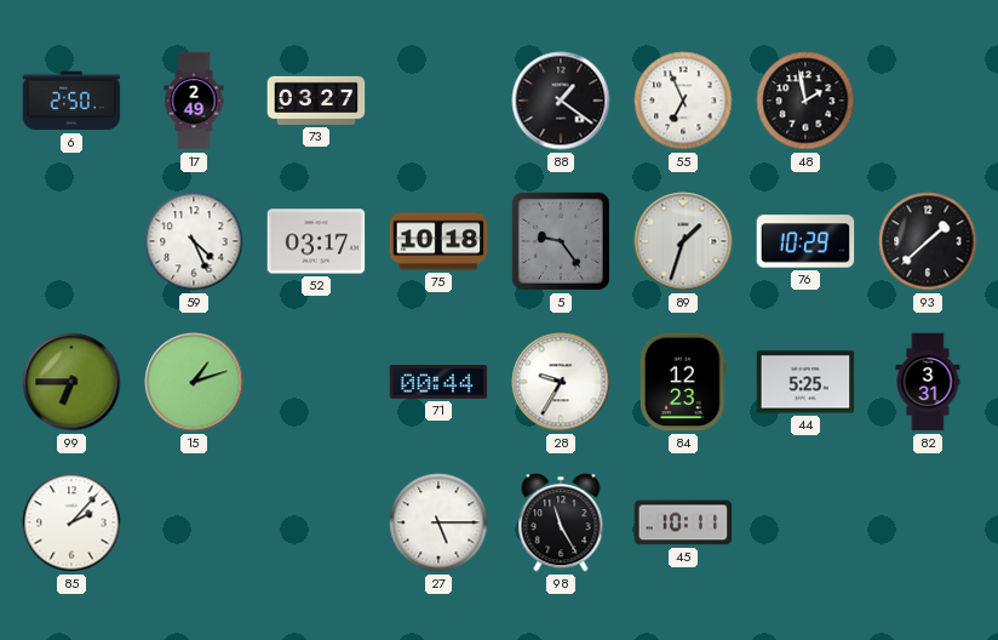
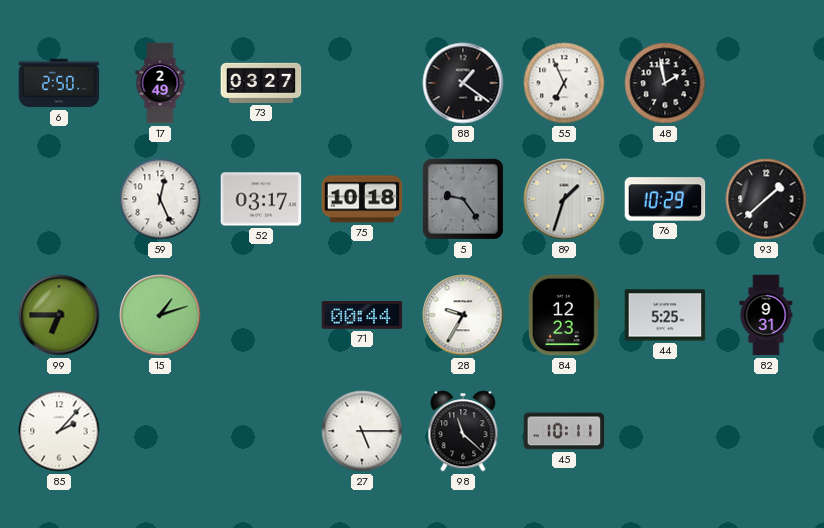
59: 4:26 -> 12:26
82: 3:31 -> 9:31
98: 11:25 -> 11:22
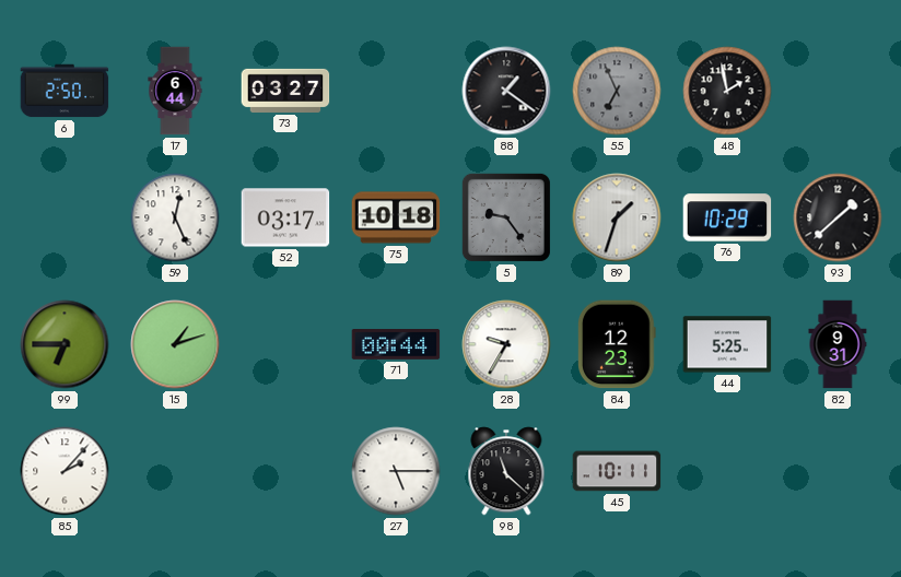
17: 2:49 -> 6:44
55 dial: white -> grey
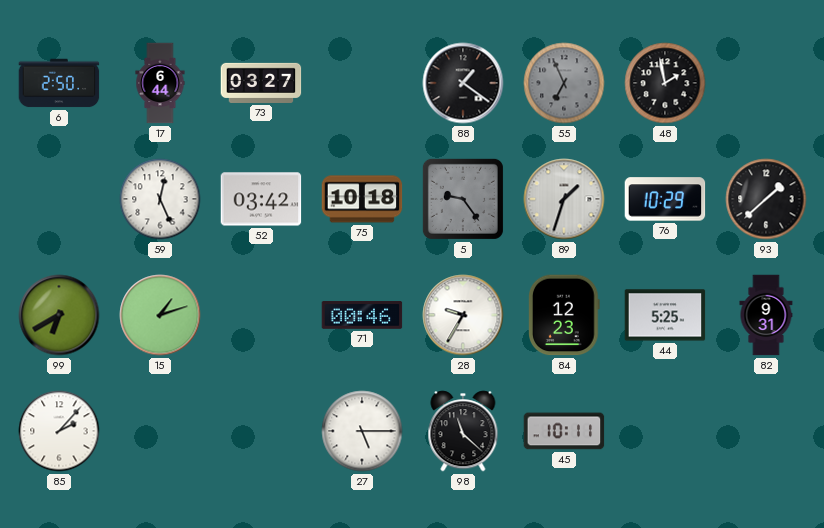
52: 03:17 -> 03:42
99: 6:45 -> 6:40
71: 00:44 -> 00:46
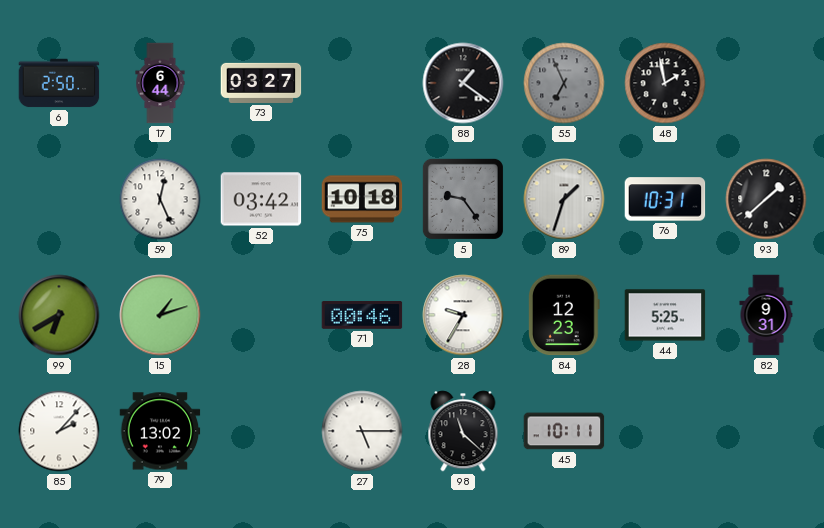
76: 10:29 -> 10:31
79: none -> 13:02
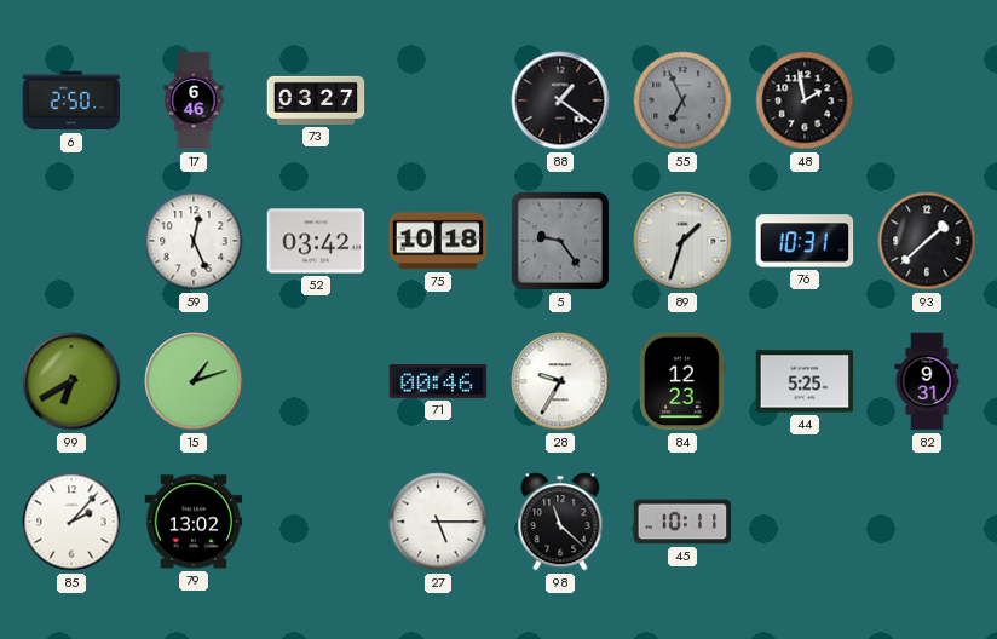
17: 6:44 -> 6:46
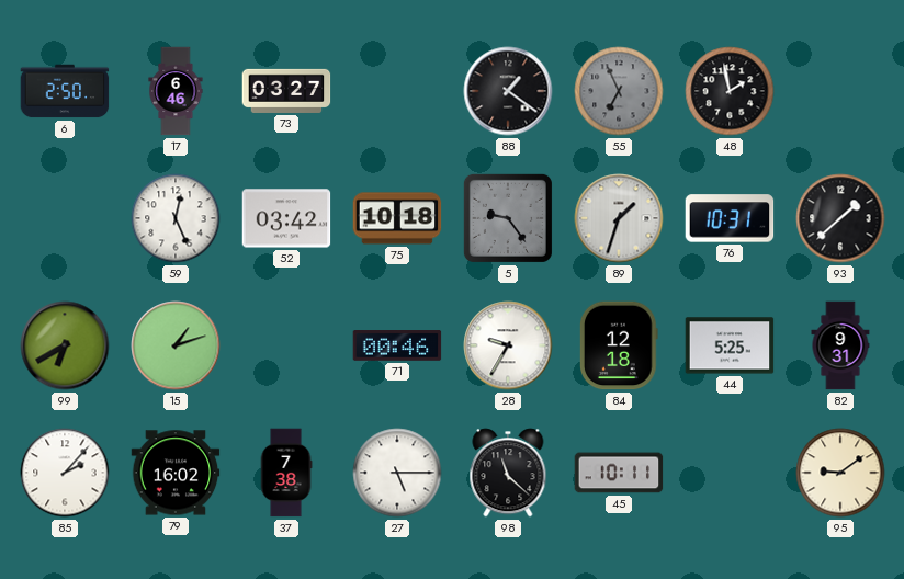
84: 12:23 -> 12:18
79: 13:02 -> 16:02
37: none -> 7:38
95: none -> 9:09
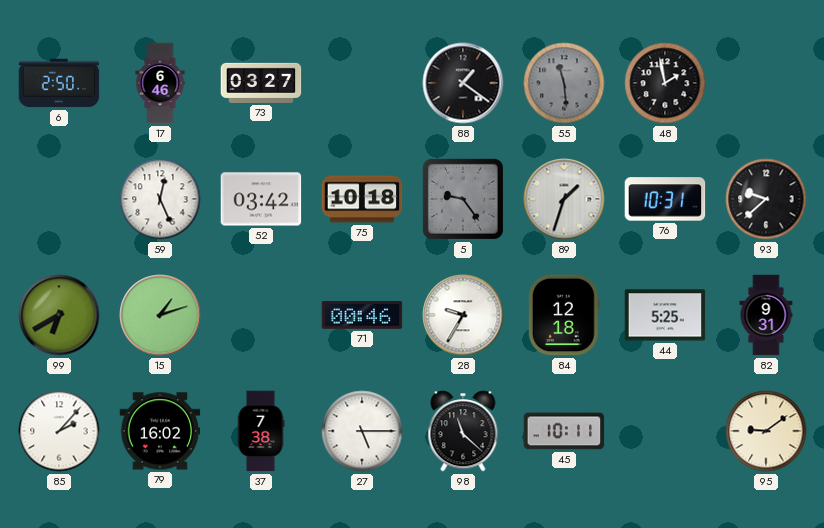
55: 6:56 -> 11:29
93: 1:38 -> 9:38
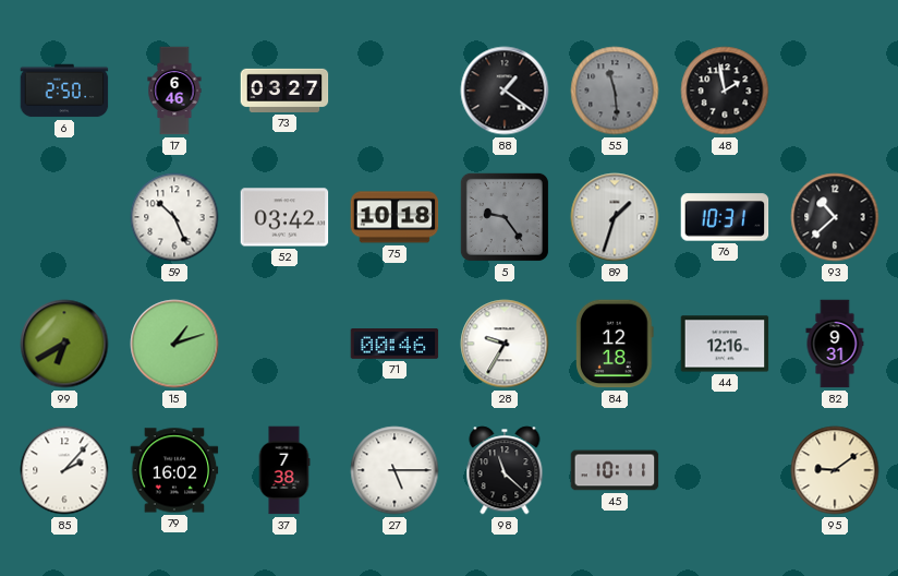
59: 12:26 -> 10:26
93: 9:38 -> 10:38
44: 5:25 -> 12:16
